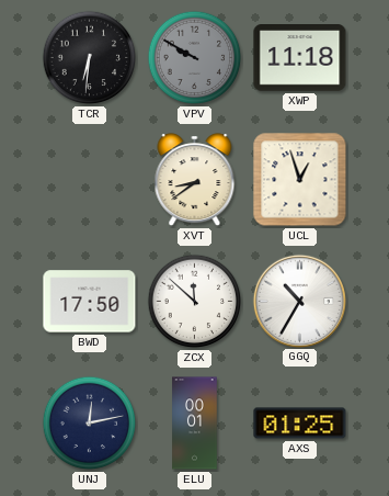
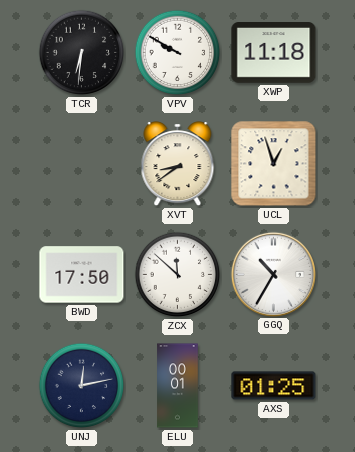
VPV dial: grey -> white
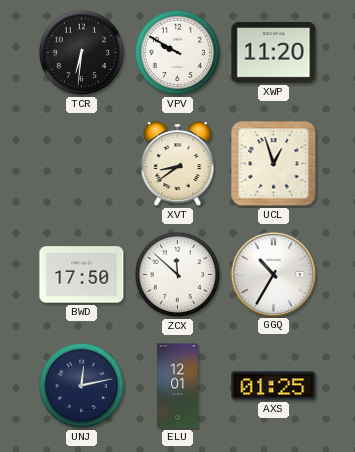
XWP: 11:18 -> 11:20
ELU: 00:01 -> 12:01
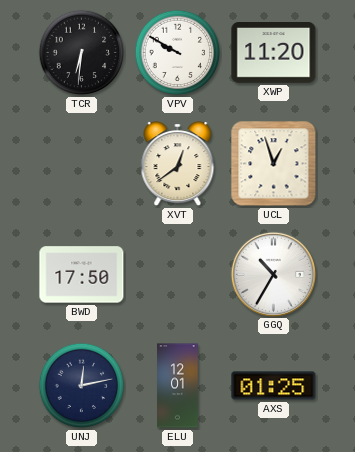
XVT: 8:39 -> 12:39
ZCX: 11:52 -> none
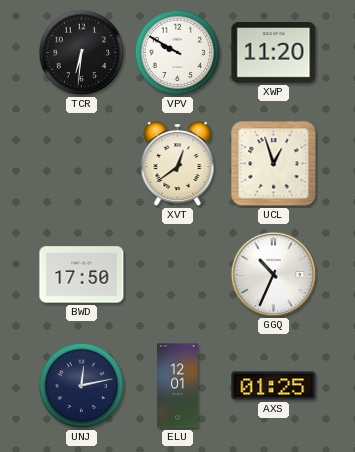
GGQ: 10:35 -> 10:34
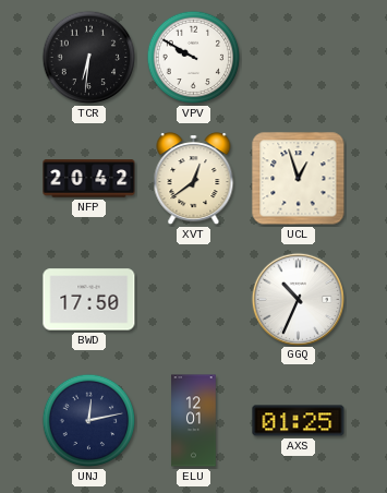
XWP: 11:20 -> none
NFP: none -> 20:42
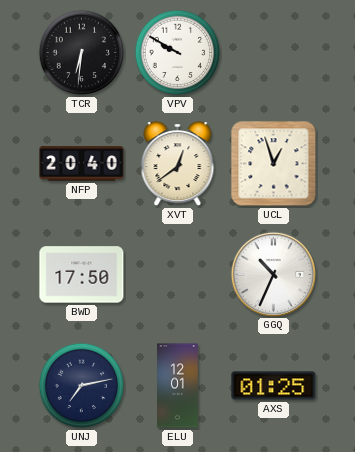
NFP: 20:42 -> 20:40
UNJ: 12:13 -> 7:13
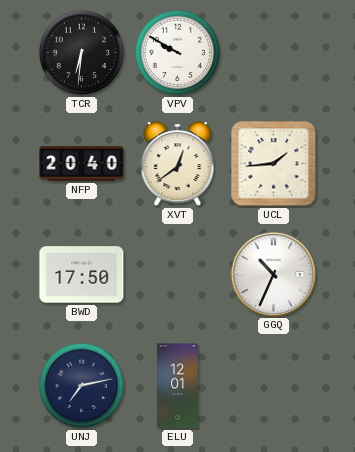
UCL: 12:57 -> 1:44
AXS: 01:25 -> none
